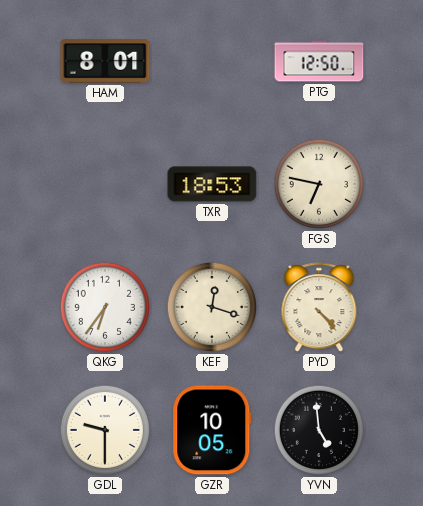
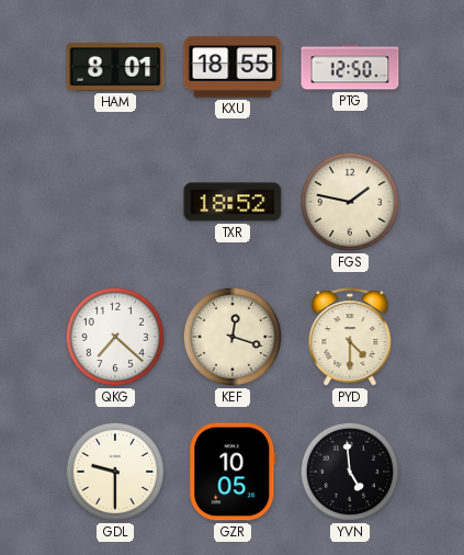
KXU: none -> 18:55
TXR: 18:53 -> 18:52
FGS: 6:47 -> 1:47
QKG: 6:36 -> 7:22
PYD: 4:23 -> 4:30
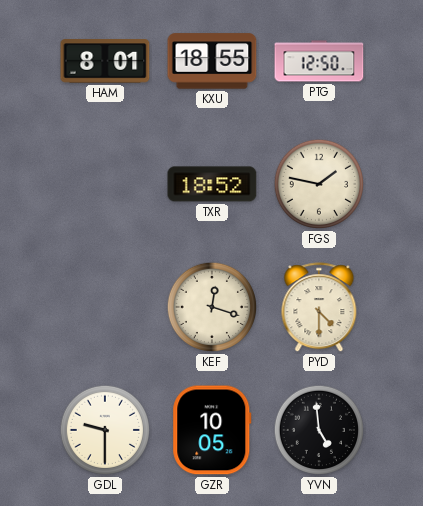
QKG: 7:22 -> none
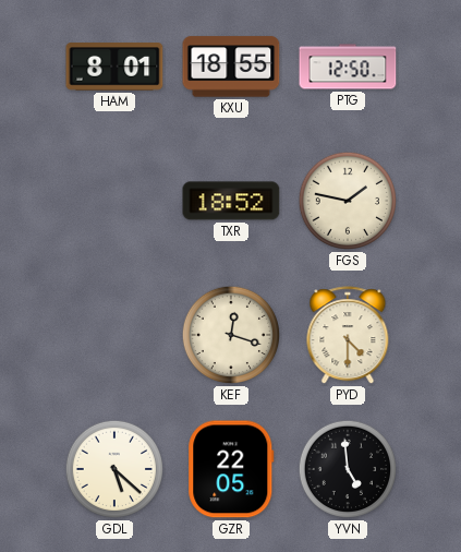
GDL: 9:30 -> 5:22
GZR: 10:05 -> 22:05
